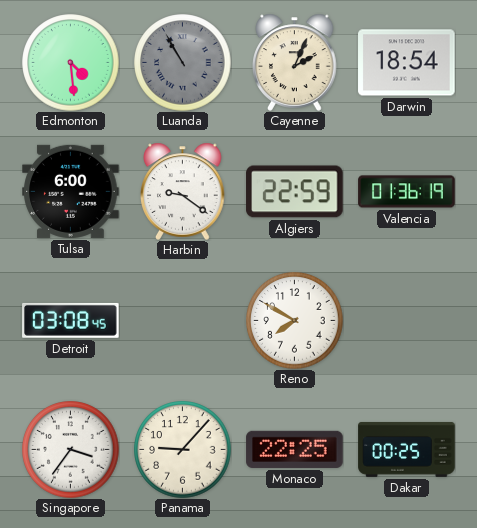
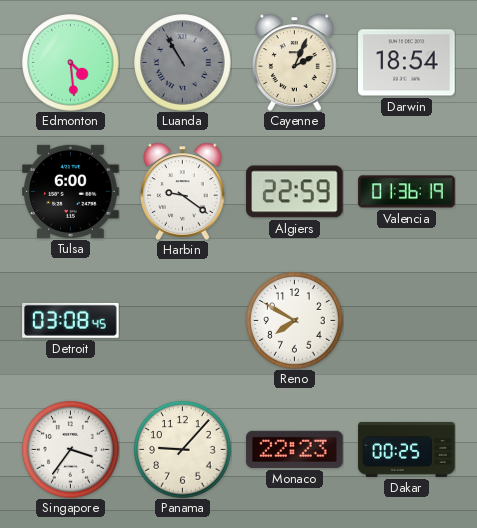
Monaco: 22:25 -> 22:23
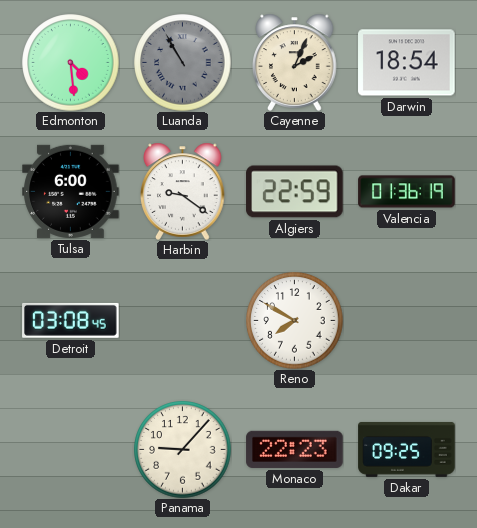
Singapore: 3:36 -> none
Dakar: 00:25 -> 09:25
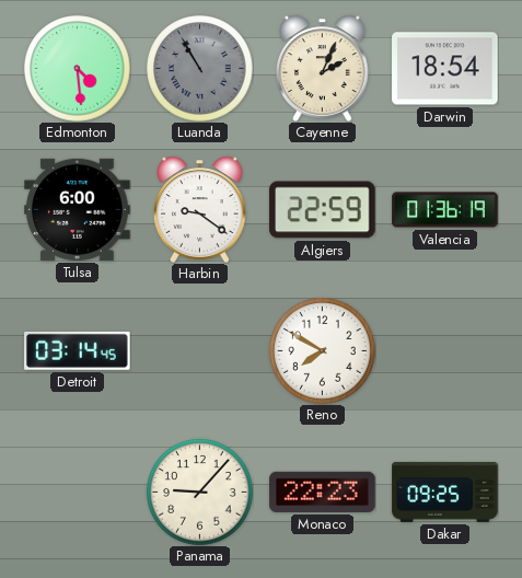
Detroit: 03:08 -> 03:14
